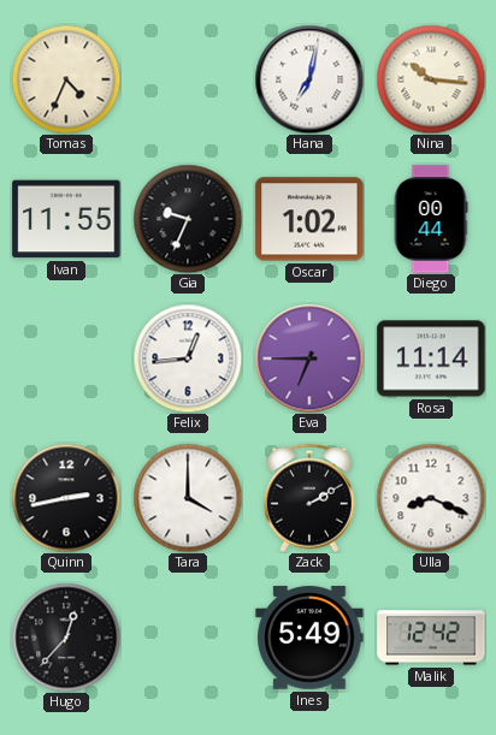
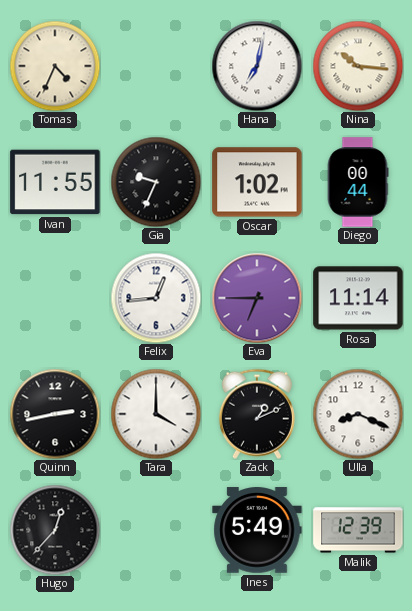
Zack: 2:10 -> 1:11
Malik: 12:42 -> 12:39
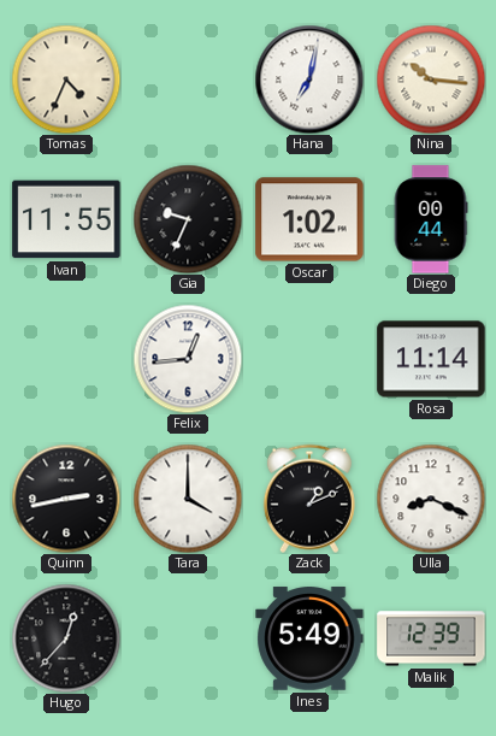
Eva: 6:45 -> none
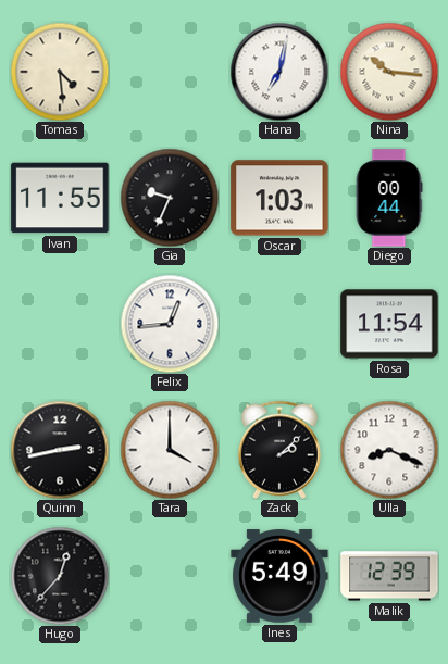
Tomas: 4:34 -> 4:29
Oscar: 1:02 -> 1:03
Rosa: 11:14 -> 11:54
Zack: 1:11 -> 2:08
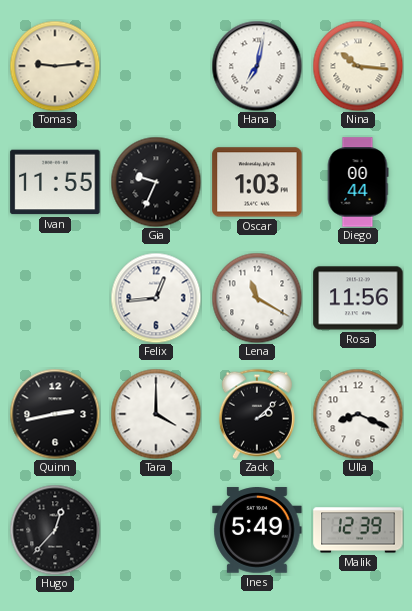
Tomas: 4:29 -> 9:14
Lena: none -> 11:20
Rosa: 11:54 -> 11:56
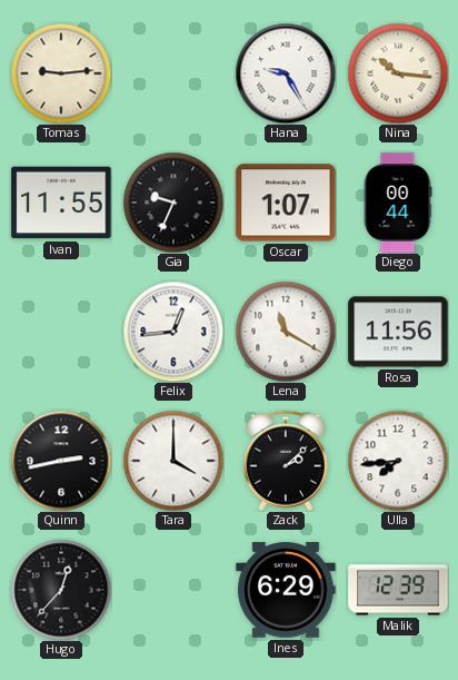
Hana: 7:02 -> 9:25
Oscar: 1:03 -> 1:07
Ulla: 8:19 -> 7:44
Ines: 5:49 -> 6:29
